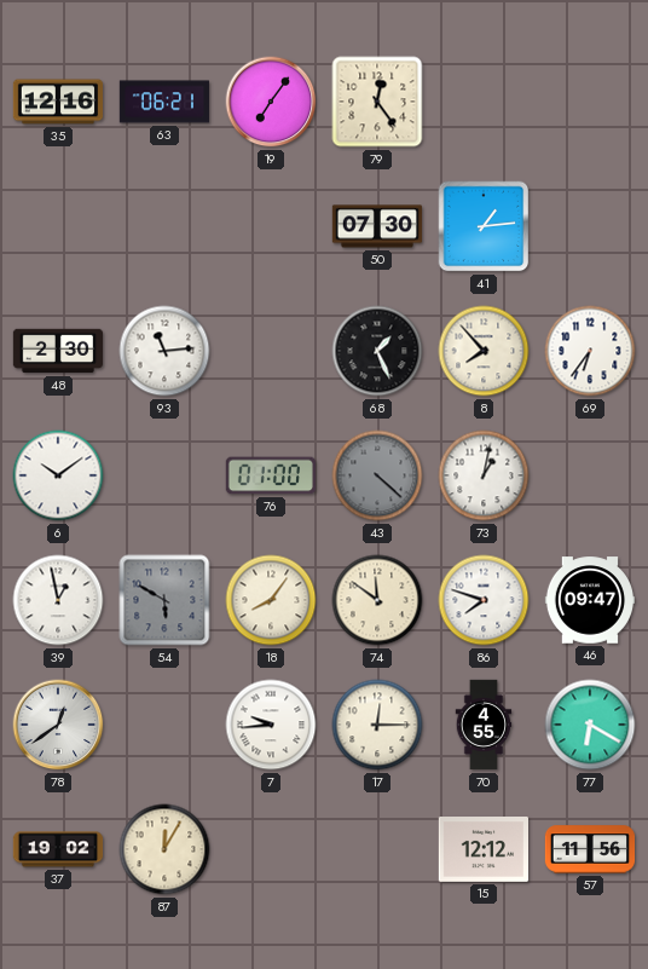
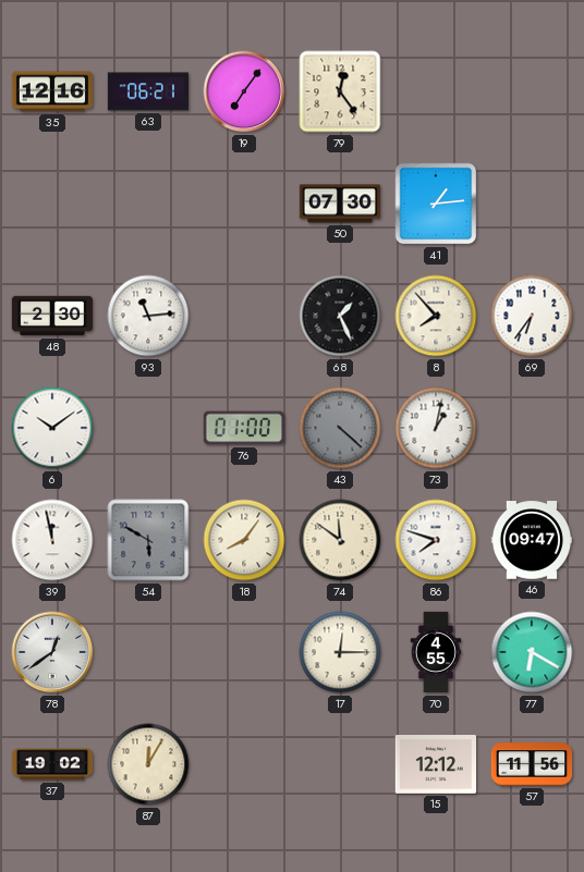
39: 12:58 -> 11:58
7: 9:44 -> none
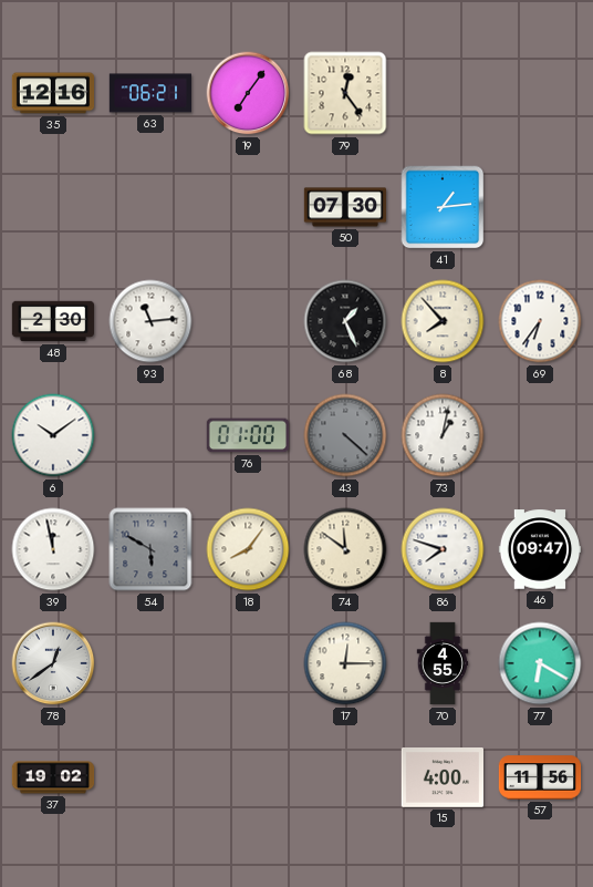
87: 12:05 -> none
15: 12:12 -> 4:00
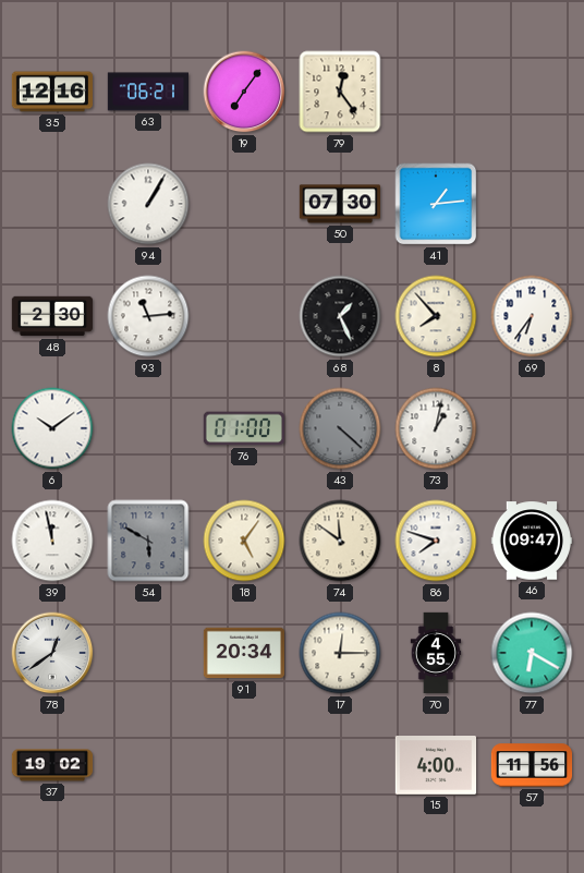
94: none -> 1:05
18: 8:06 -> 5:06
91: none -> 20:34
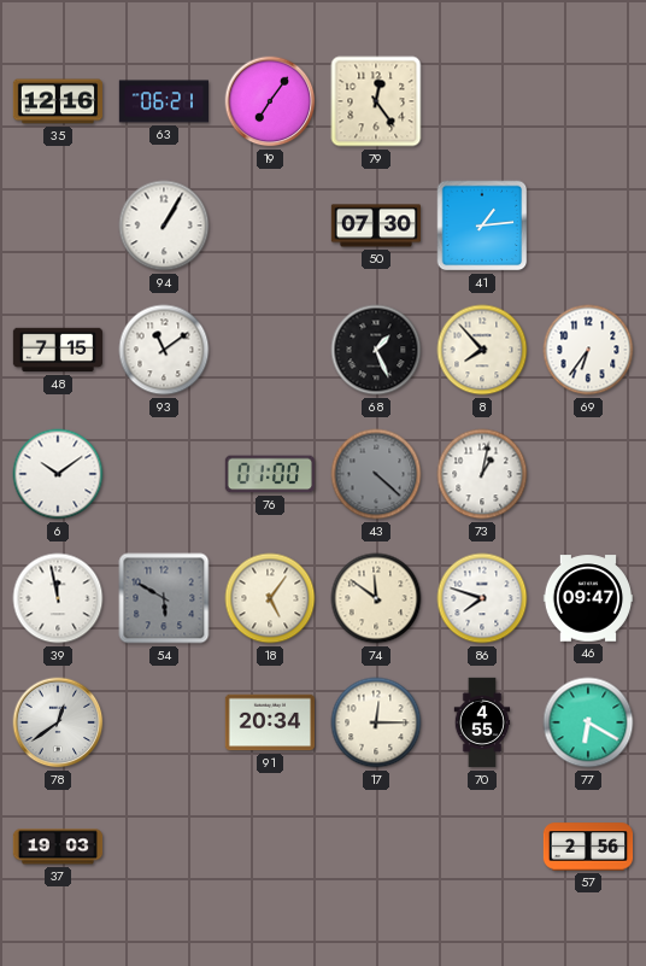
48: 2:30 -> 7:15
93: 11:14 -> 11:09
37: 19:02 -> 19:03
15: 4:00 -> none
57: 11:56 -> 2:56
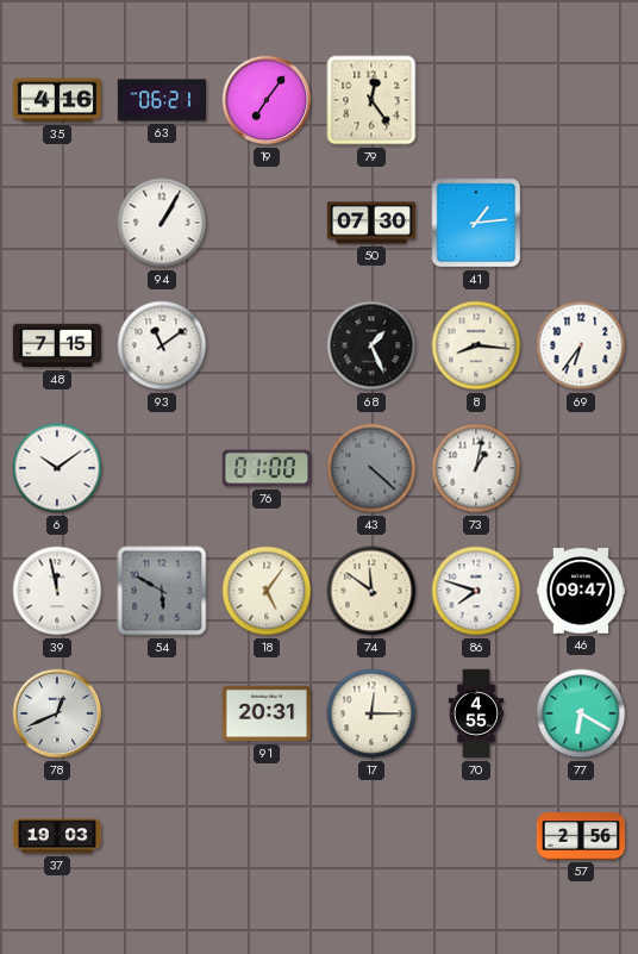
35: 12:16 -> 4:16
8: 7:53 -> 8:16
78: 12:39 -> 12:41
91: 20:34 -> 20:31
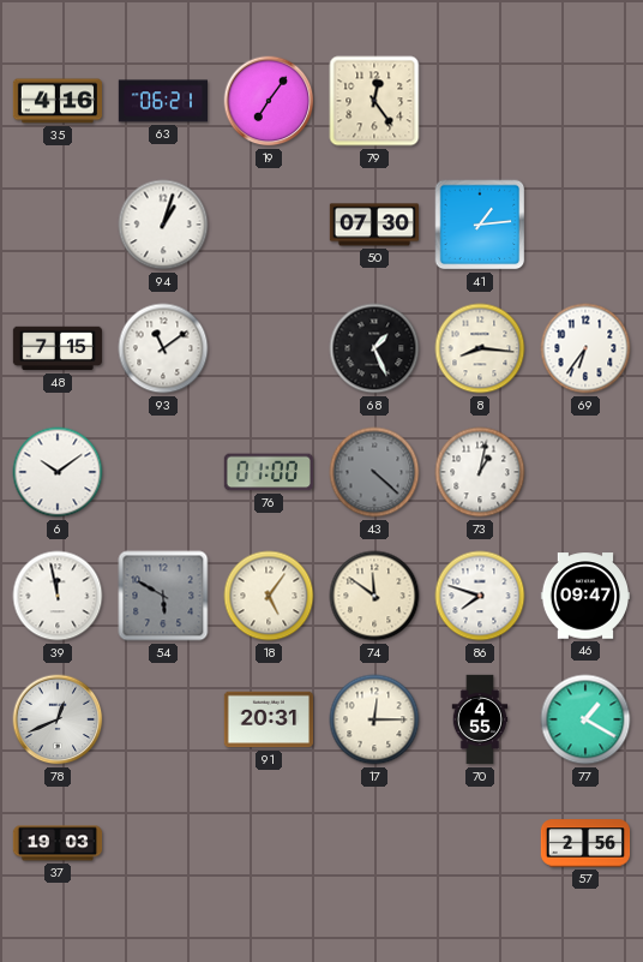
94: 1:05 -> 1:03
77: 6:20 -> 1:20
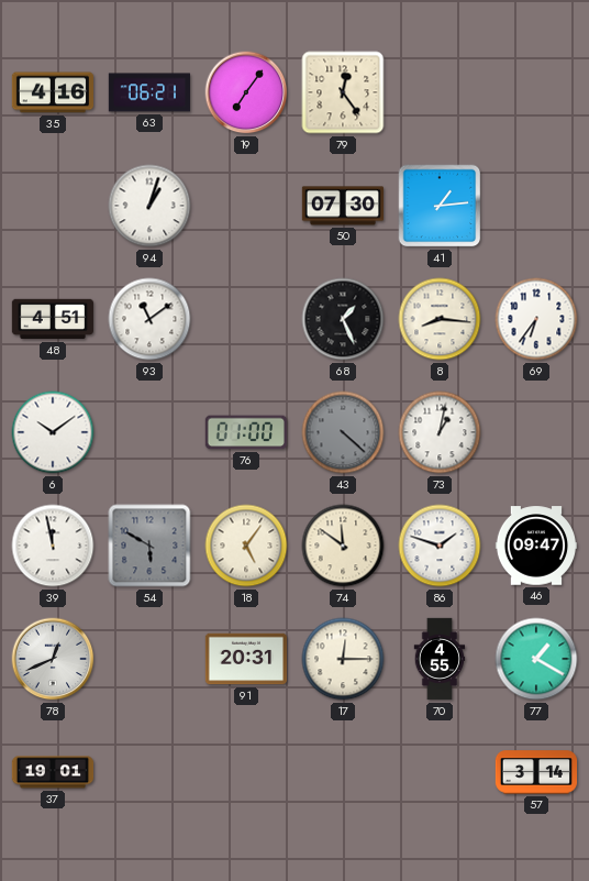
48: 7:15 -> 4:51
86: 7:48 -> 1:48
37: 19:03 -> 19:01
57: 2:56 -> 3:14
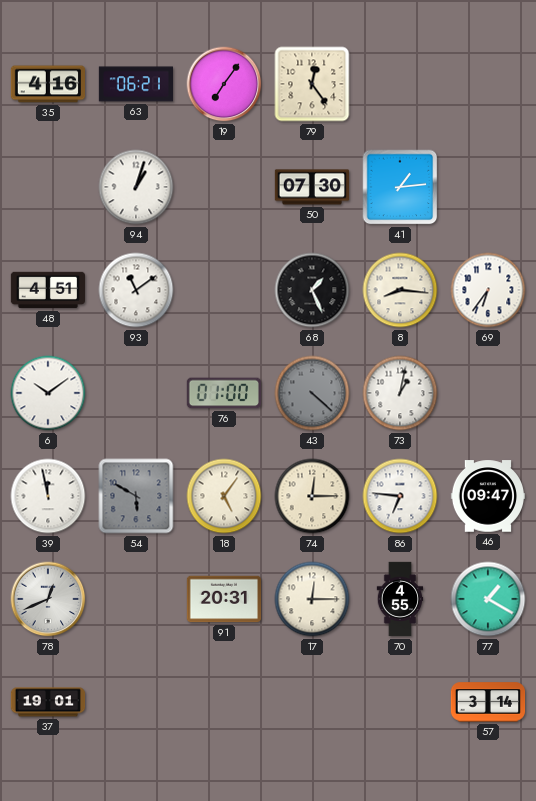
74: 11:51 -> 12:15
86: 1:48 -> 6:46
